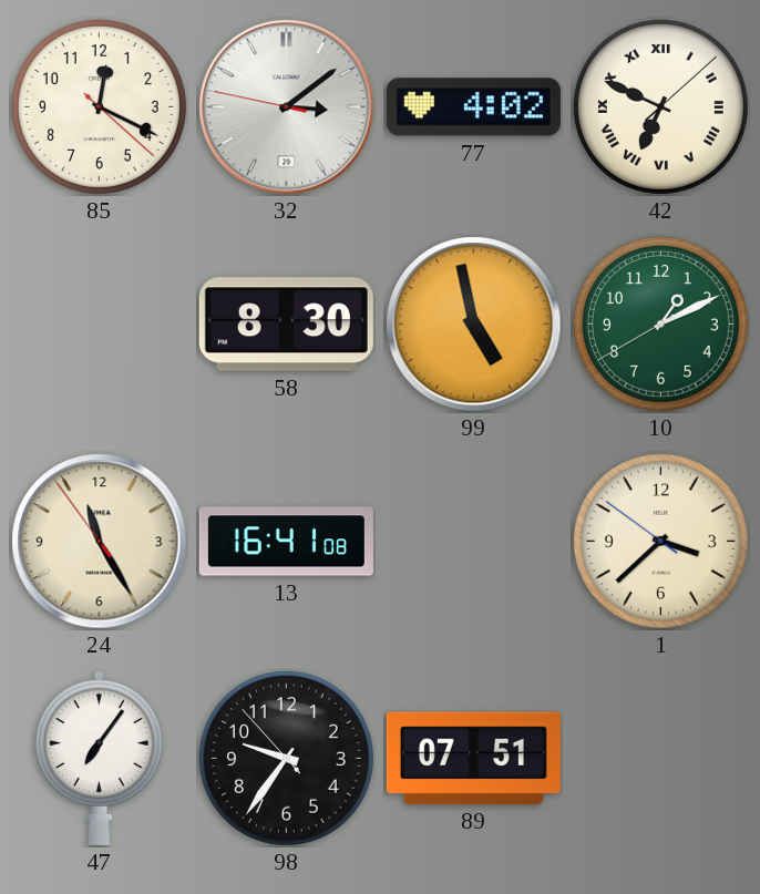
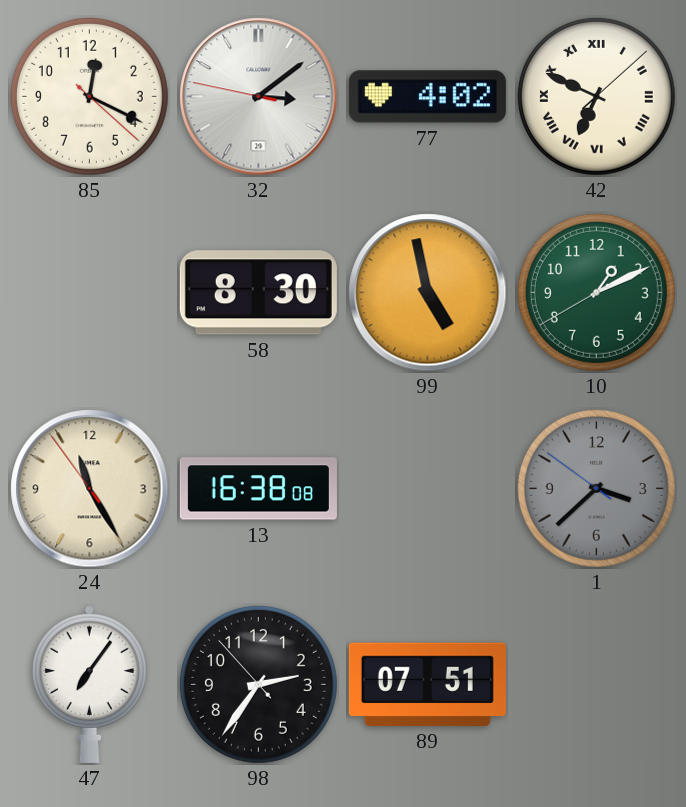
13: 16:41 -> 16:38
1 dial: cream -> grey
98: 9:35 -> 2:35
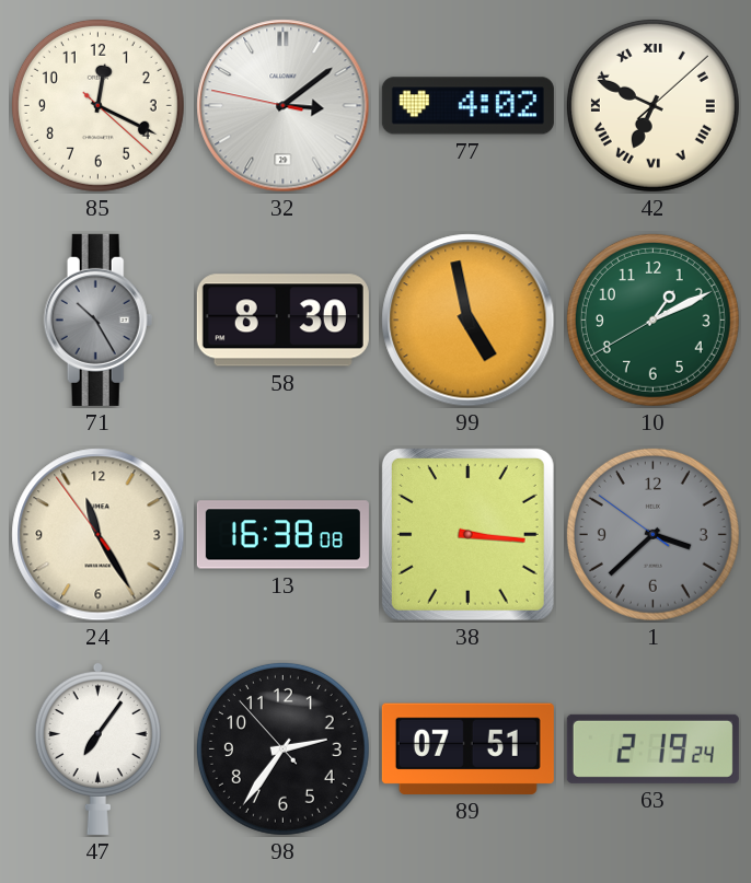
71: none -> 10:25
38: none -> 3:16
63: none -> 2:19
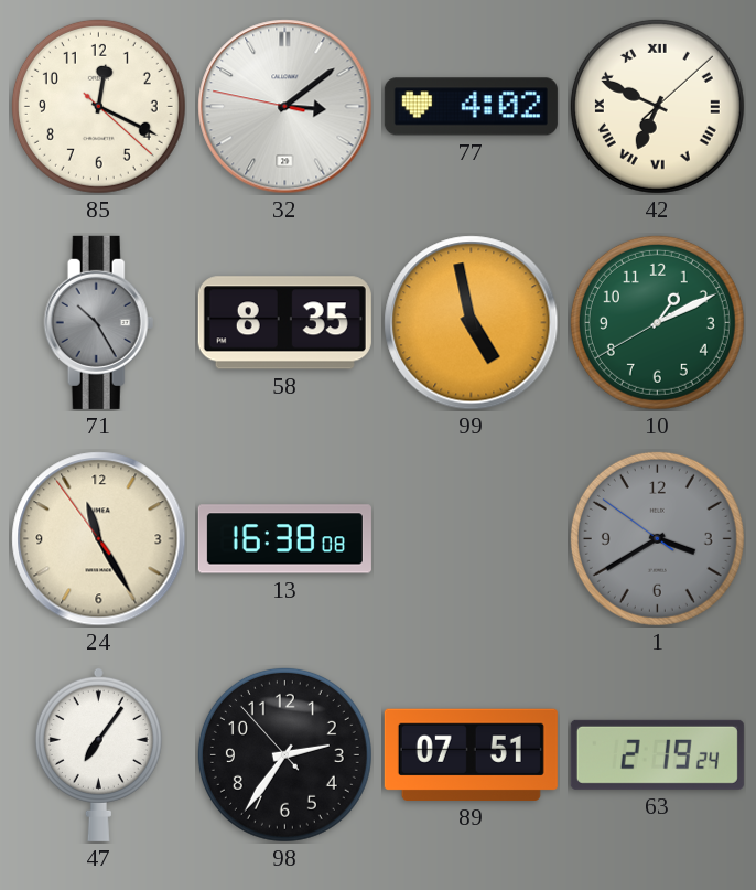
58: 8:30 -> 8:35
38: 3:16 -> none
1: 3:37 -> 3:39
